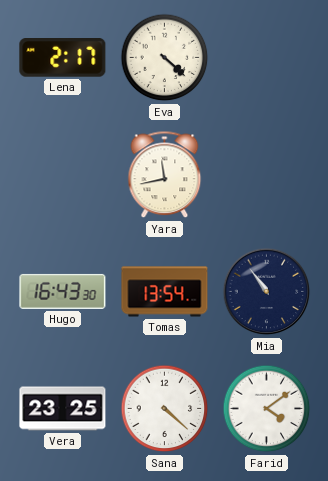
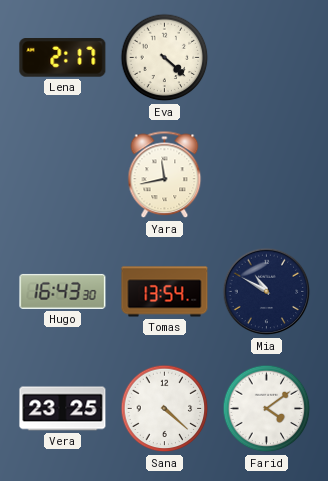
Mia: 10:54 -> 10:50
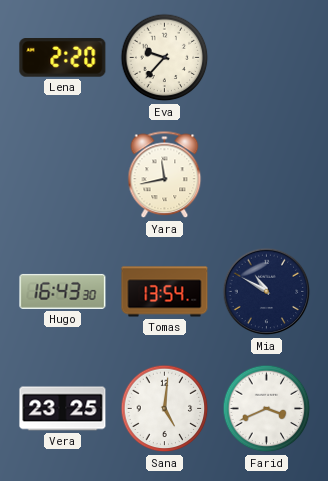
Lena: 2:17 -> 2:20
Eva: 4:22 -> 9:37
Sana: 4:22 -> 5:01
Farid: 4:09 -> 3:41
